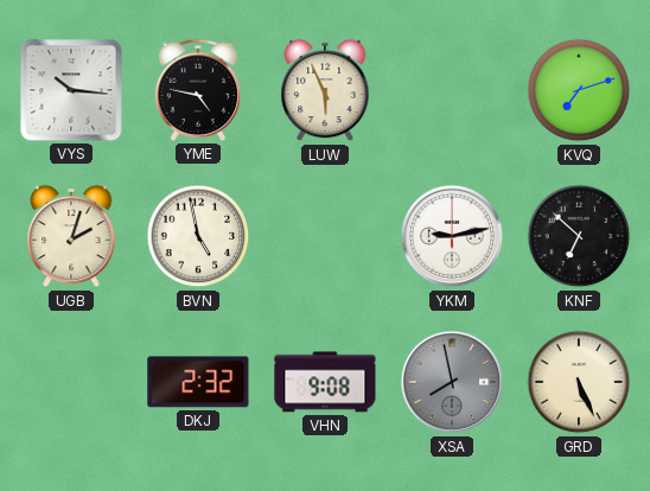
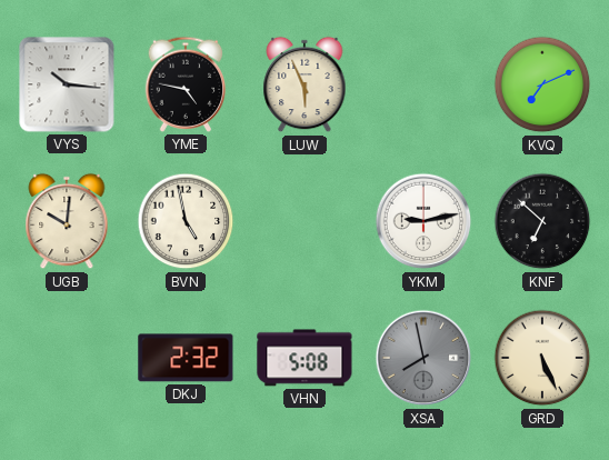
KVQ: 7:12 -> 7:11
UGB: 2:03 -> 10:01
VHN: 9:08 -> 5:08
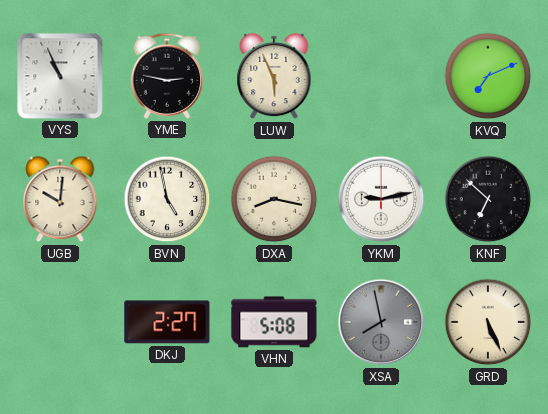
VYS: 10:16 -> 10:56
YME: 4:47 -> 2:47
DXA: none -> 8:17
DKJ: 2:32 -> 2:27
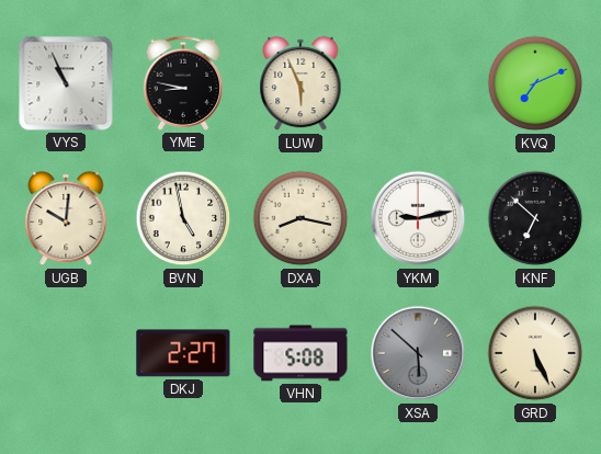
YME: 2:47 -> 8:47
XSA: 7:58 -> 5:52
